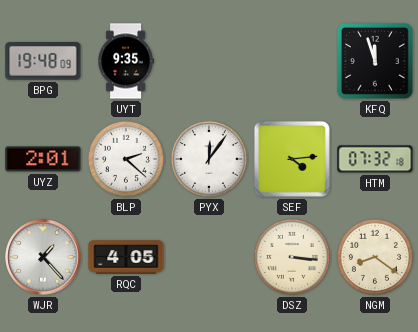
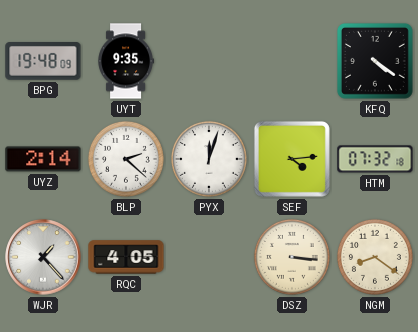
KFQ: 11:57 -> 4:21
UYZ: 2:01 -> 2:14
PYX: 12:06 -> 12:03
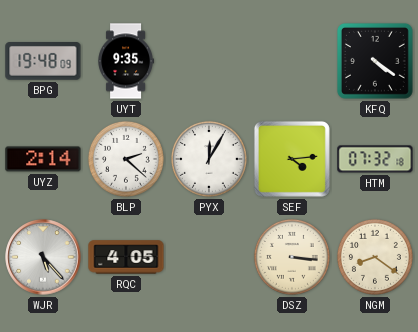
PYX: 12:03 -> 12:05
WJR: 1:23 -> 5:23
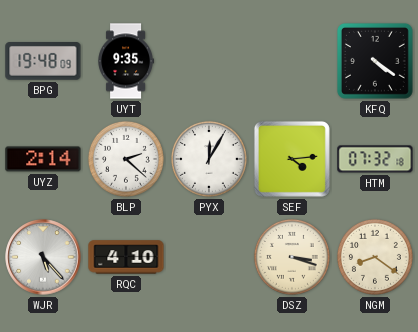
RQC: 4:05 -> 4:10
DSZ: 3:16 -> 3:18
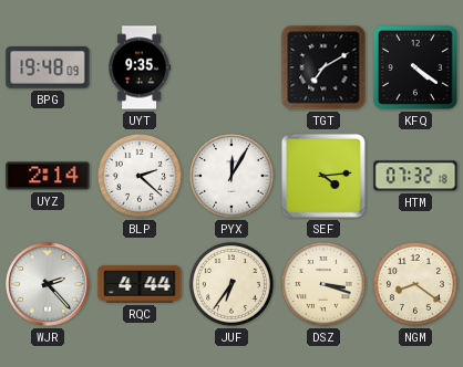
TGT: none -> 7:10
WJR: 5:23 -> 2:23
RQC: 4:10 -> 4:44
JUF: none -> 6:36
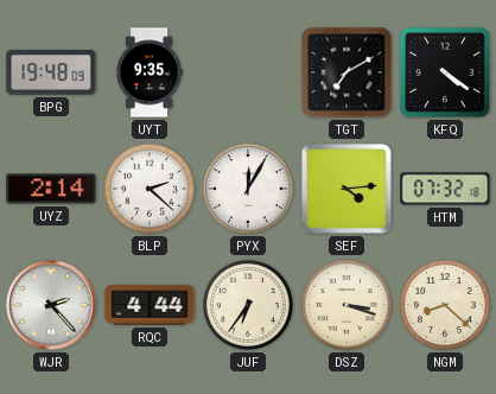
NGM: 8:21 -> 8:22
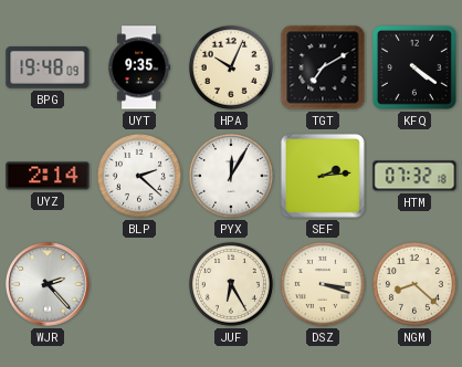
HPA: none -> 10:04
SEF: 4:14 -> 2:14
RQC: 4:44 -> none
JUF: 6:36 -> 6:25
